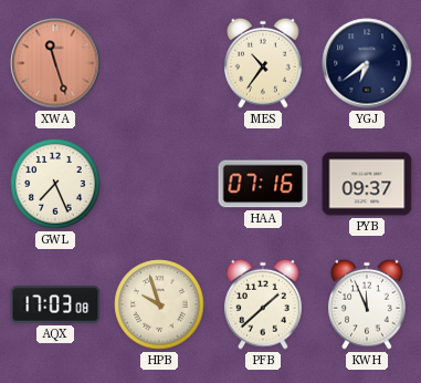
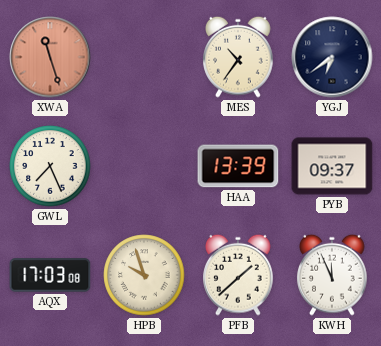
HAA: 07:16 -> 13:39
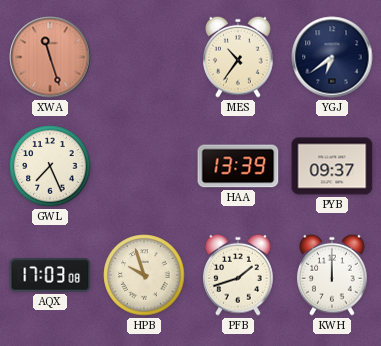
PFB: 1:38 -> 1:42
KWH: 11:56 -> 12:00
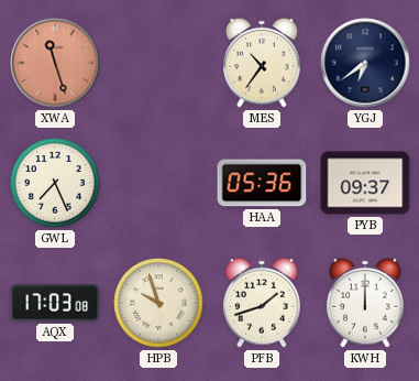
HAA: 13:39 -> 05:36
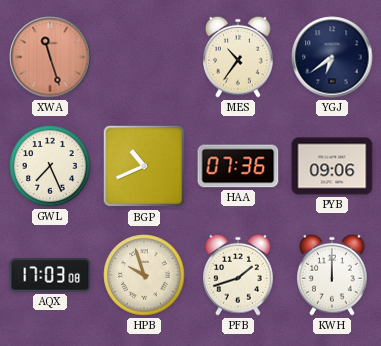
BGP: none -> 10:41
HAA: 05:36 -> 07:36
PYB: 09:37 -> 09:06
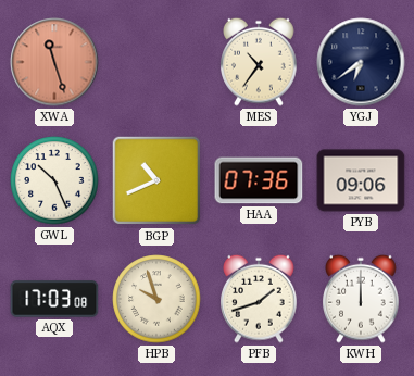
GWL: 7:26 -> 10:26
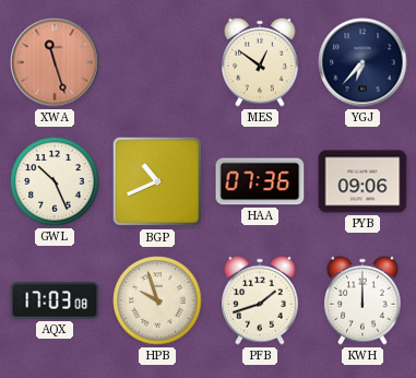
MES: 10:36 -> 12:51
YGJ: 6:39 -> 6:37
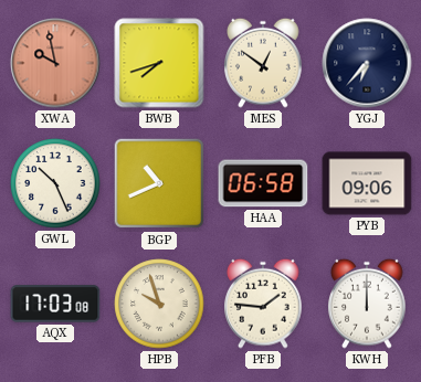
XWA: 11:27 -> 9:58
BWB: none -> 7:42
HAA: 07:36 -> 06:58
PFB: 1:42 -> 1:46
